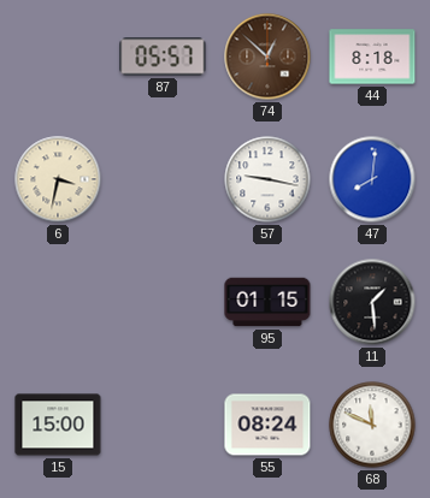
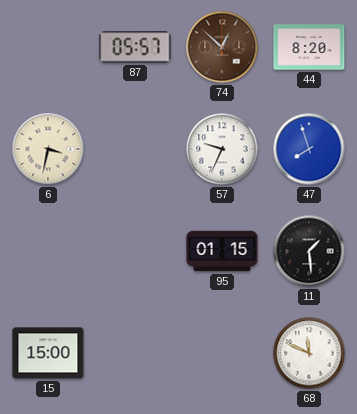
44: 8:18 -> 8:20
57: 9:17 -> 9:34
47: 8:01 -> 7:57
55: 08:24 -> none
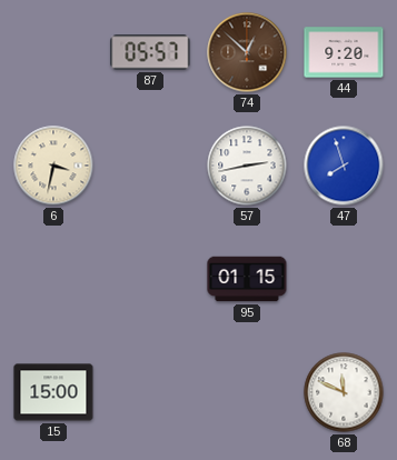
44: 8:20 -> 9:20
57: 9:34 -> 2:43
11: 1:29 -> none
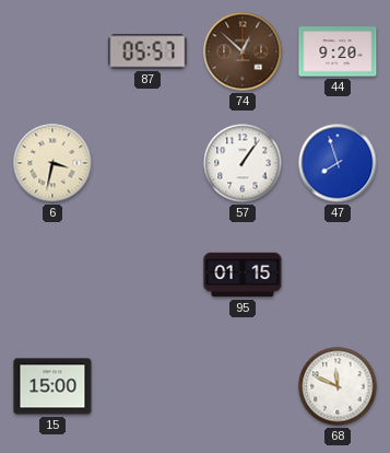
57: 2:43 -> 1:06
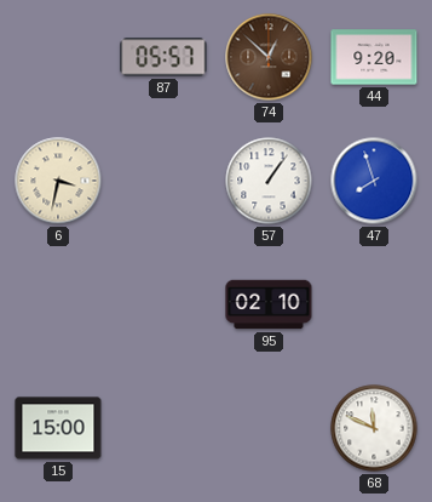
95: 01:15 -> 02:10
